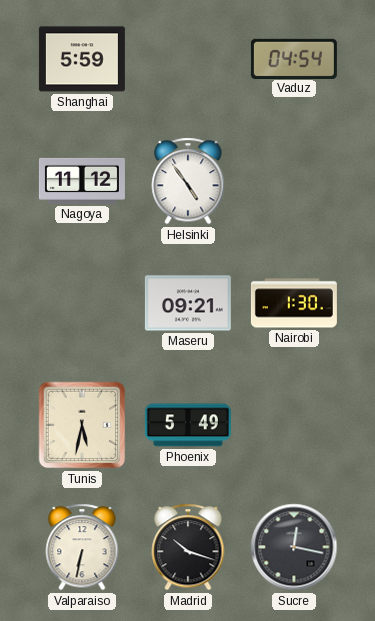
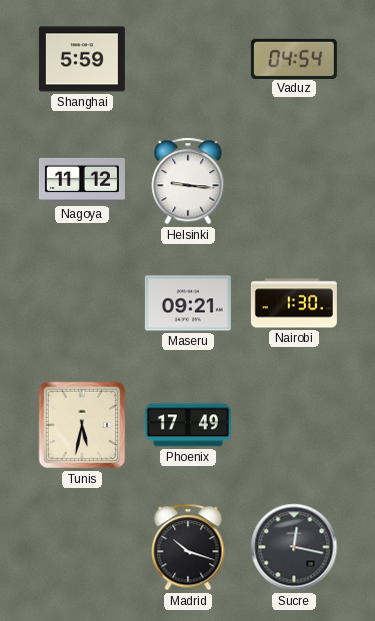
Helsinki: 4:54 -> 9:16
Phoenix: 5:49 -> 17:49
Valparaiso: 6:32 -> none
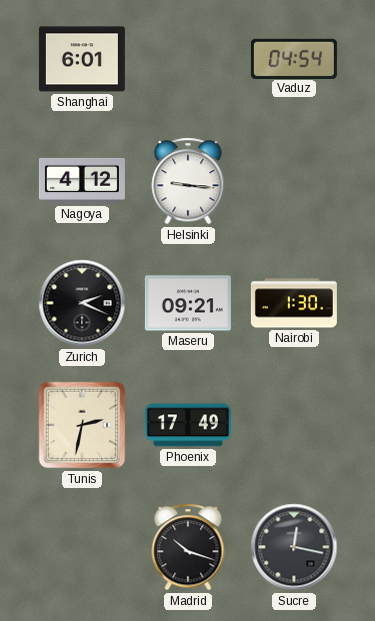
Shanghai: 5:59 -> 6:01
Nagoya: 11:12 -> 4:12
Zurich: none -> 2:19
Tunis: 5:32 -> 2:32
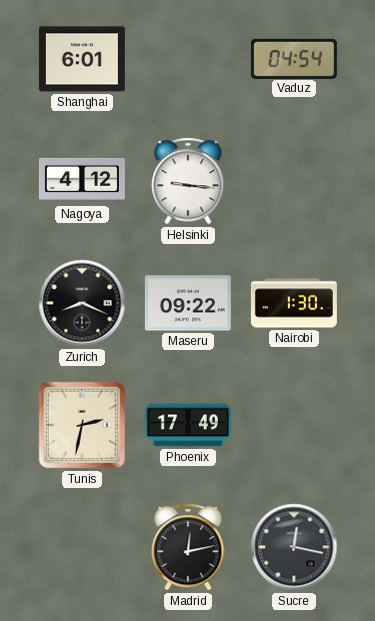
Zurich: 2:19 -> 8:19
Maseru: 09:21 -> 09:22
Madrid: 10:18 -> 12:13
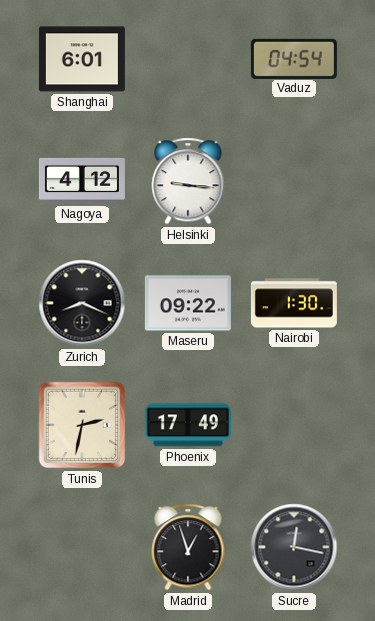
Madrid: 12:13 -> 12:57
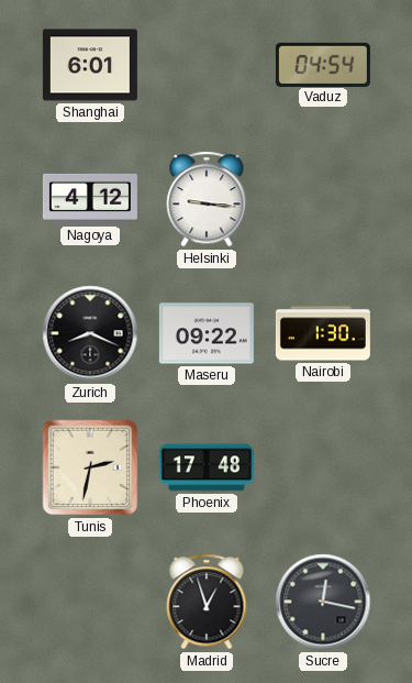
Phoenix: 17:49 -> 17:48
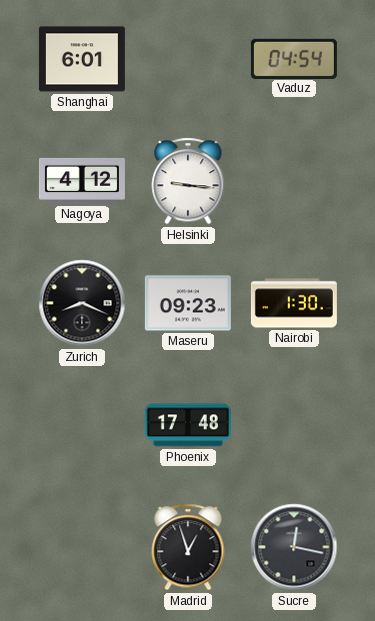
Maseru: 09:22 -> 09:23
Tunis: 2:32 -> none
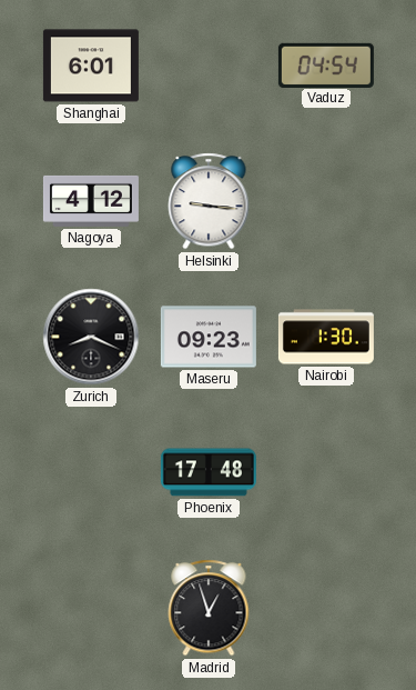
Sucre: 12:17 -> none
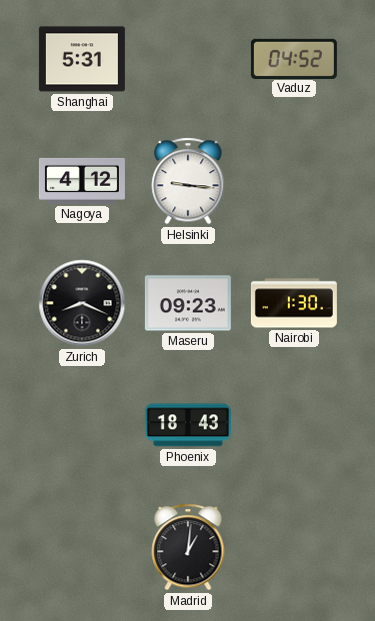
Shanghai: 6:01 -> 5:31
Vaduz: 04:54 -> 04:52
Phoenix: 17:48 -> 18:43
Madrid: 12:57 -> 1:01
